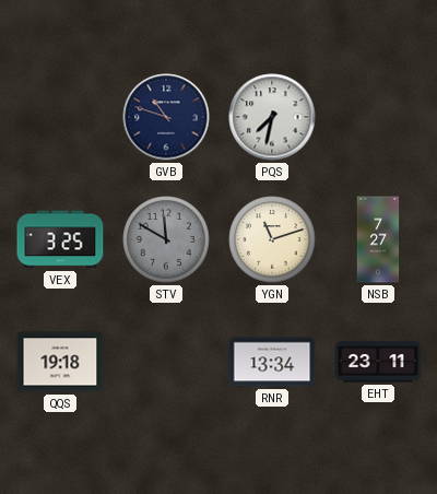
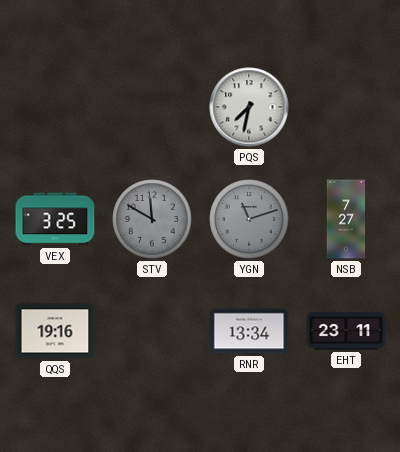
GVB: 10:48 -> none
YGN dial: cream -> grey
QQS: 19:18 -> 19:16
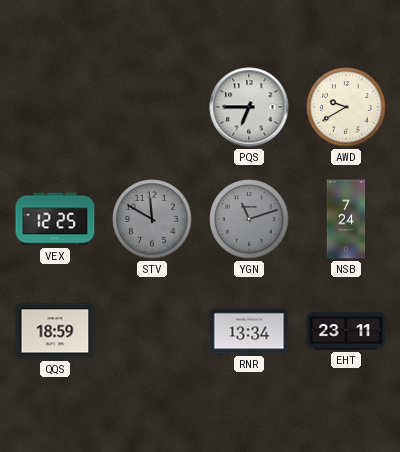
PQS: 7:32 -> 6:45
AWD: none -> 9:40
VEX: 3:25 -> 12:25
NSB: 7:27 -> 7:24
QQS: 19:16 -> 18:59
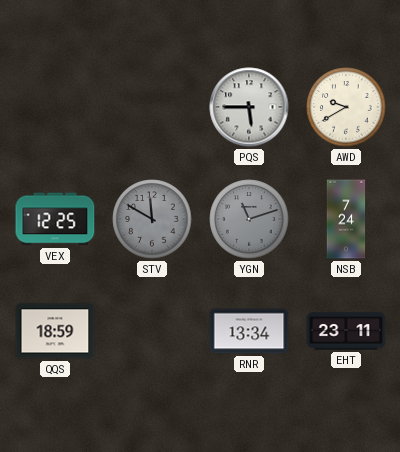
PQS: 6:45 -> 5:45
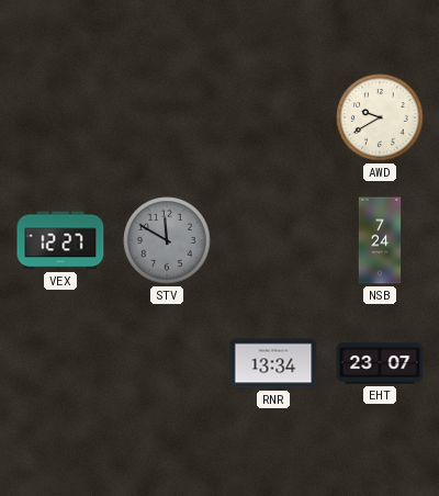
PQS: 5:45 -> none
VEX: 12:25 -> 12:27
YGN: 11:12 -> none
QQS: 18:59 -> none
EHT: 23:11 -> 23:07
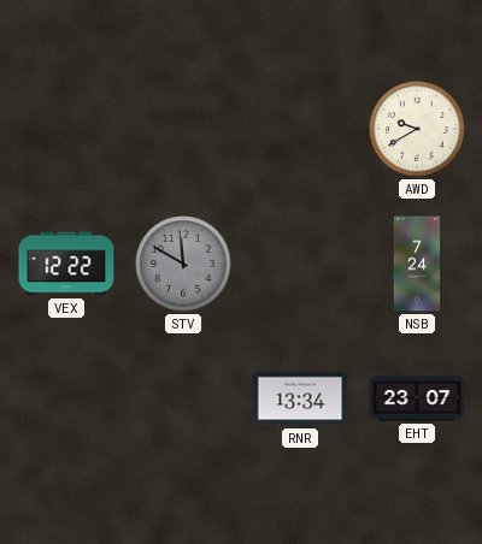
VEX: 12:27 -> 12:22
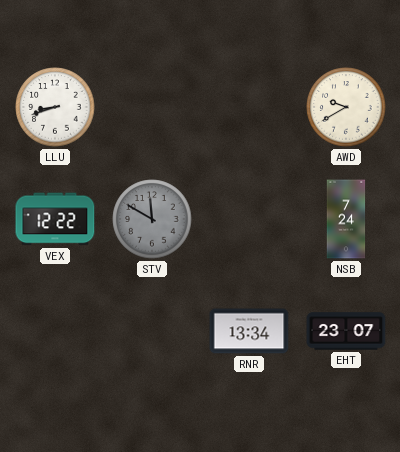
LLU: none -> 8:42
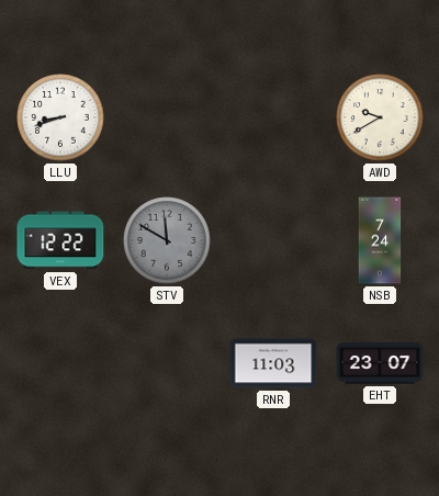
RNR: 13:34 -> 11:03
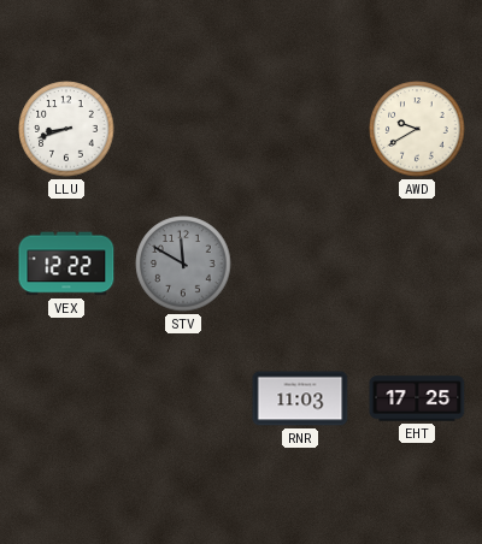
NSB: 7:24 -> none
EHT: 23:07 -> 17:25
